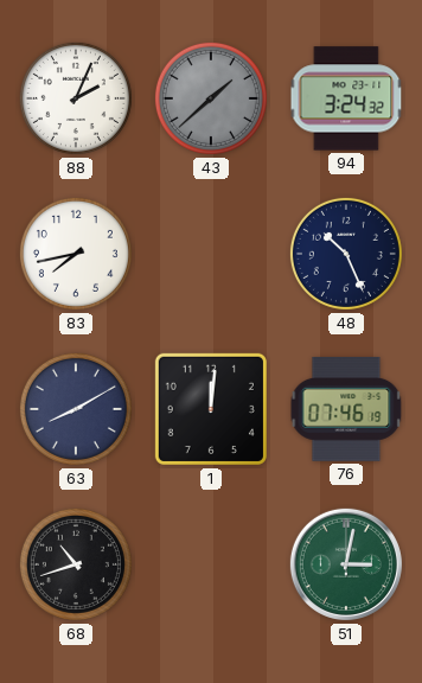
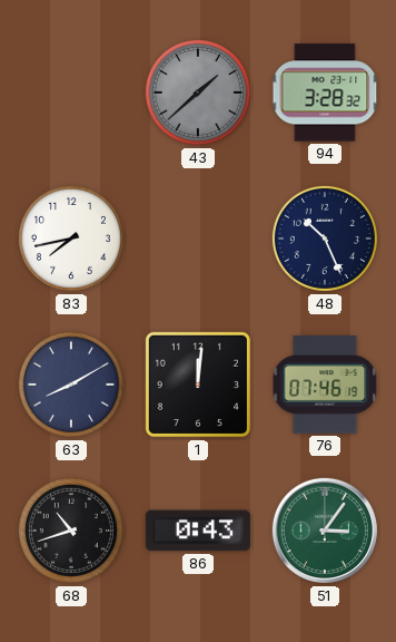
88: 2:04 -> none
94: 3:24 -> 3:28
86: none -> 0:43
51: 3:02 -> 3:06
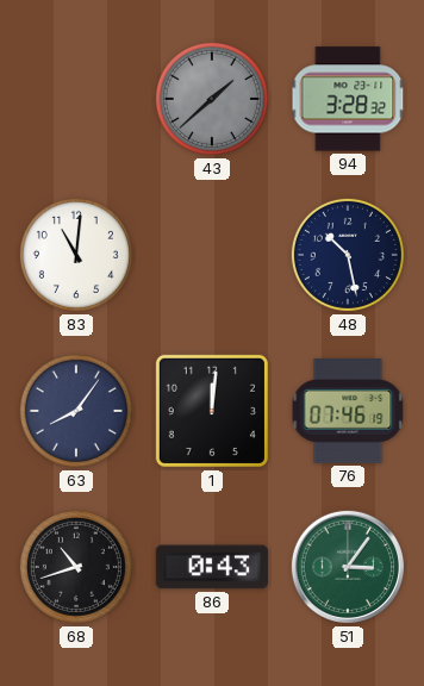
83: 7:43 -> 11:01
48: 10:26 -> 10:28
63: 8:10 -> 8:06
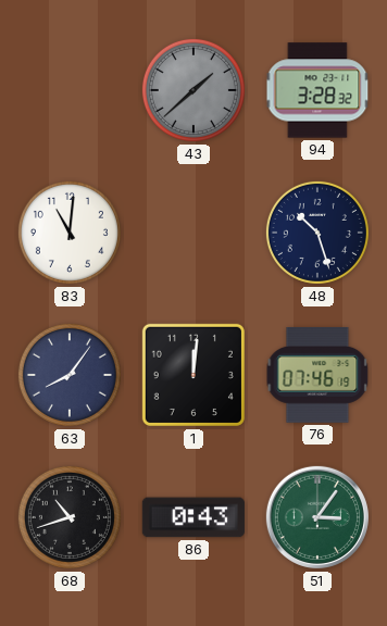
48: 10:28 -> 10:27
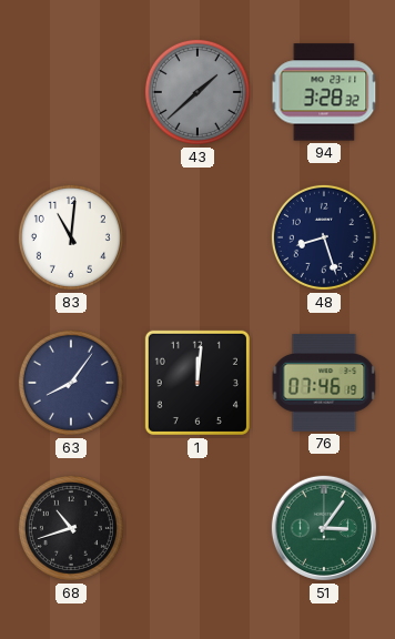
48: 10:27 -> 8:27
86: 0:43 -> none
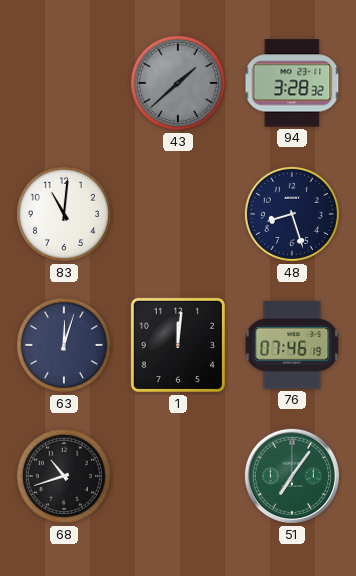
63: 8:06 -> 12:03
51: 3:06 -> 7:06
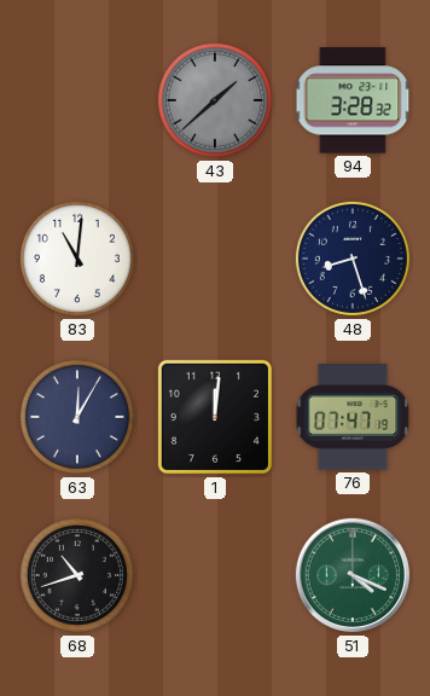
63: 12:03 -> 12:05
76: 07:46 -> 07:47
51: 7:06 -> 4:19
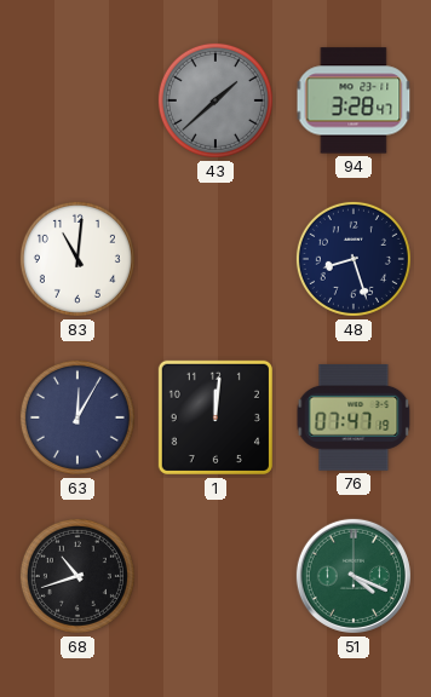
94: 3:28:32 -> 3:28:47
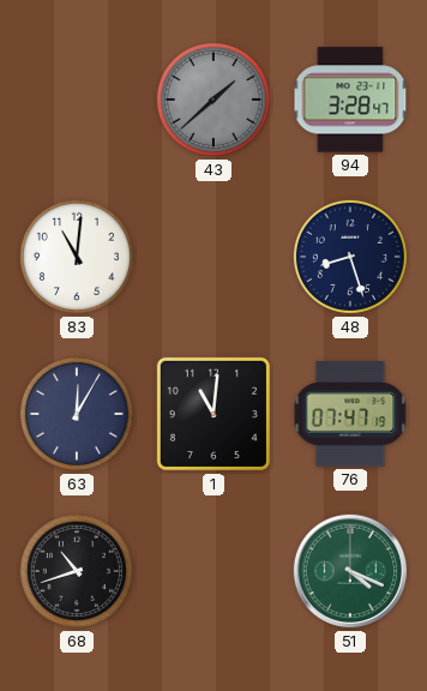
1: 12:01 -> 11:01
